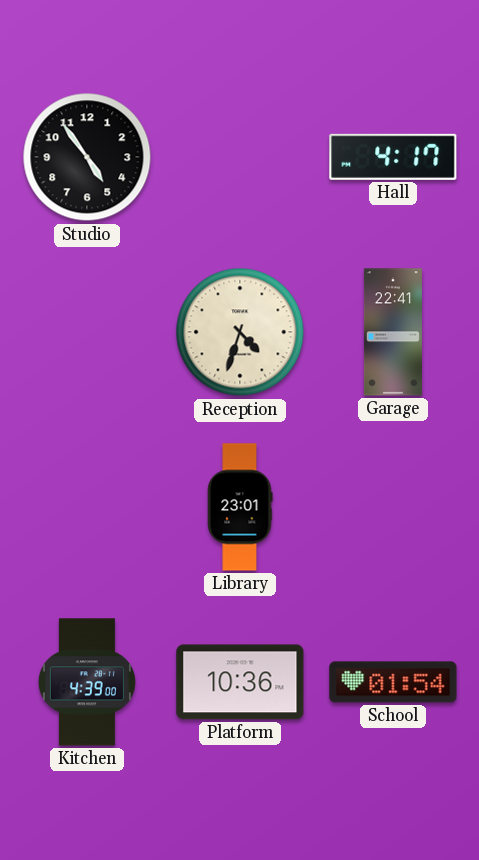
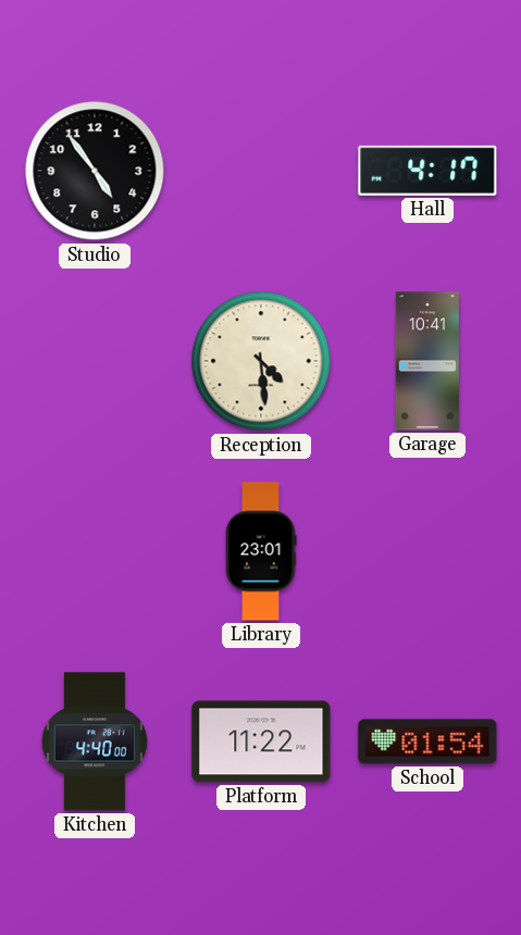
Reception: 4:33 -> 4:29
Garage: 22:41 -> 10:41
Kitchen: 4:39 -> 4:40
Platform: 10:36 -> 11:22
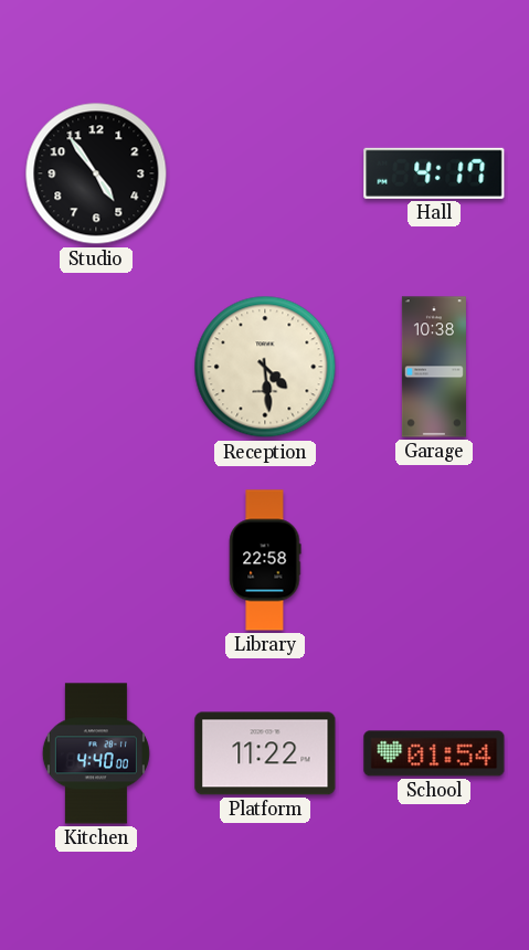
Garage: 10:41 -> 10:38
Library: 23:01 -> 22:58
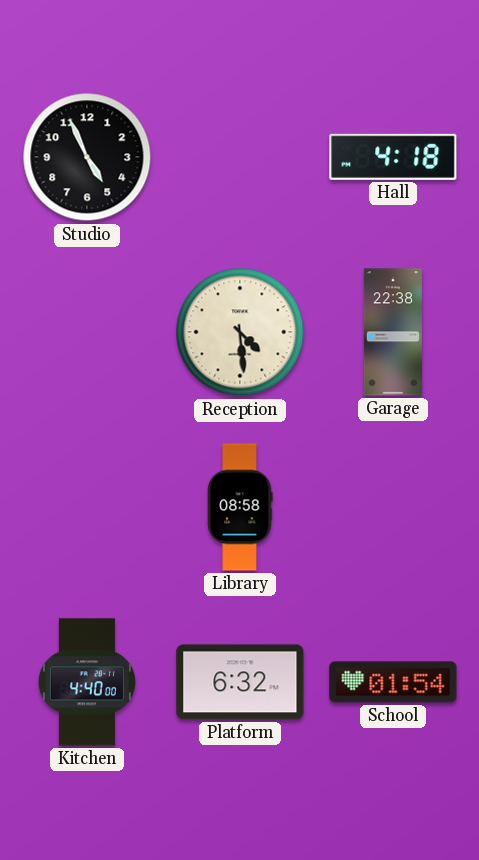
Studio: 4:54 -> 4:56
Hall: 4:17 -> 4:18
Garage: 10:38 -> 22:38
Library: 22:58 -> 08:58
Platform: 11:22 -> 6:32
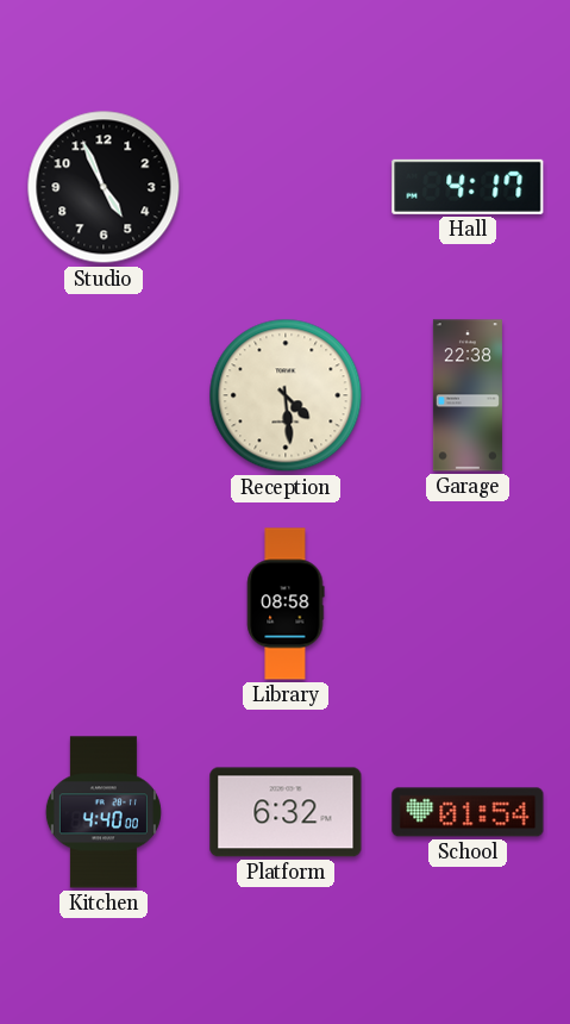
Hall: 4:18 -> 4:17
